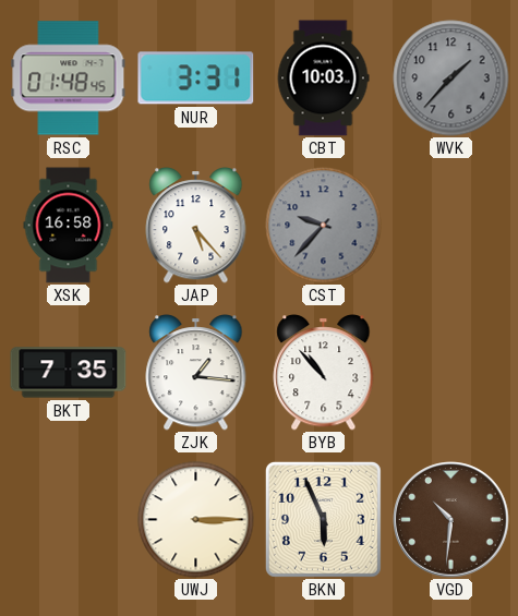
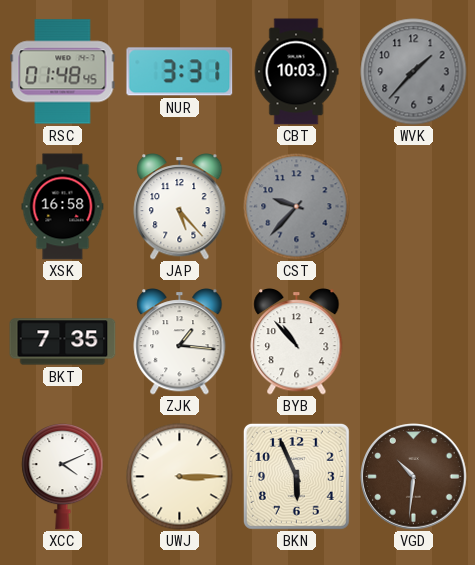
XCC: none -> 4:11
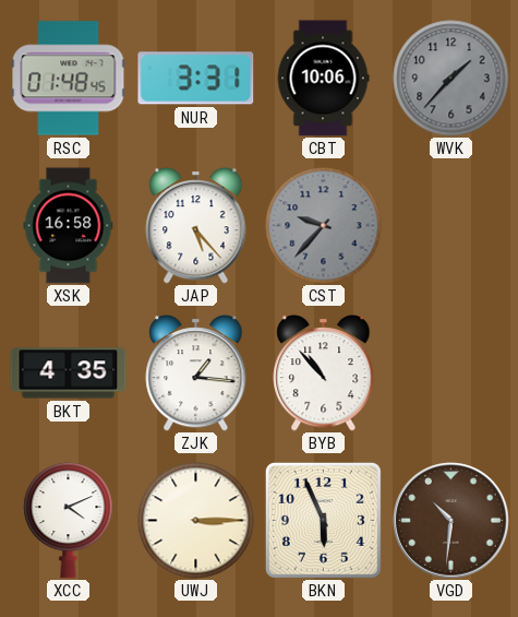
CBT: 10:03 -> 10:06
BKT: 7:35 -> 4:35
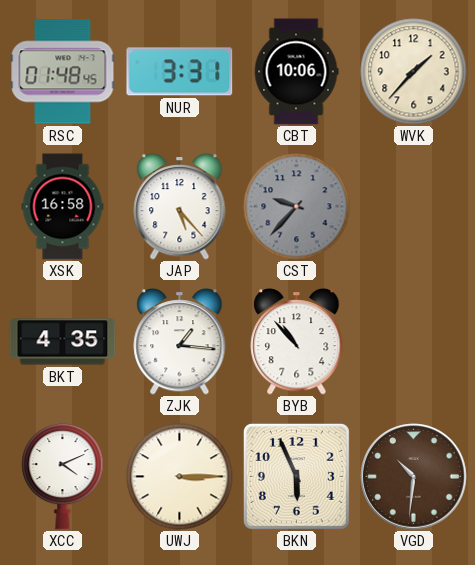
WVK dial: grey -> cream
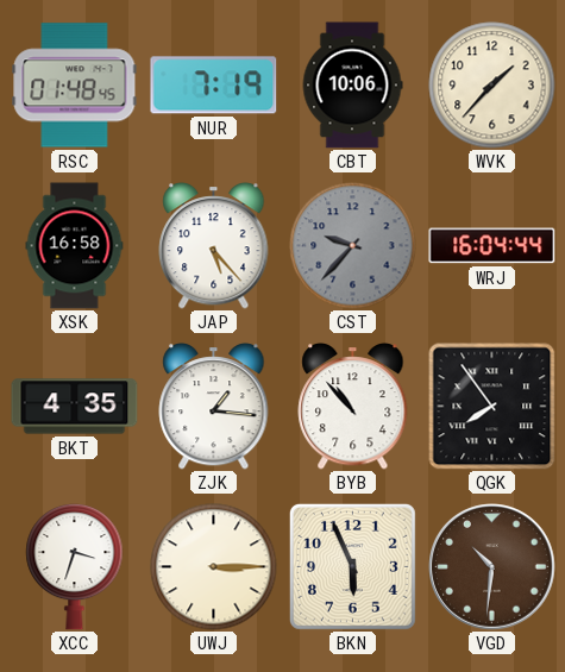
NUR: 3:31 -> 7:19
WRJ: none -> 16:04
QGK: none -> 7:54
XCC: 4:11 -> 3:33
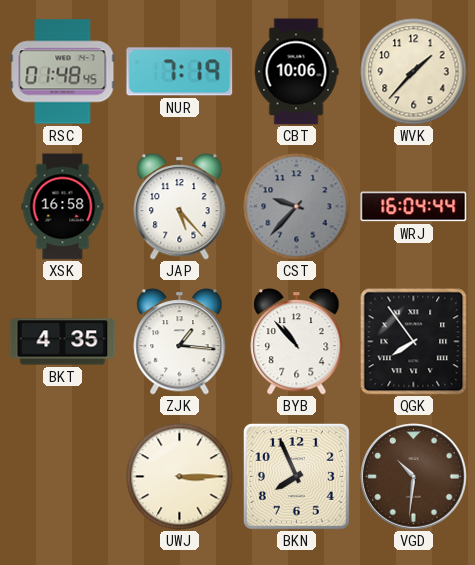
XCC: 3:33 -> none
BKN: 5:56 -> 7:56
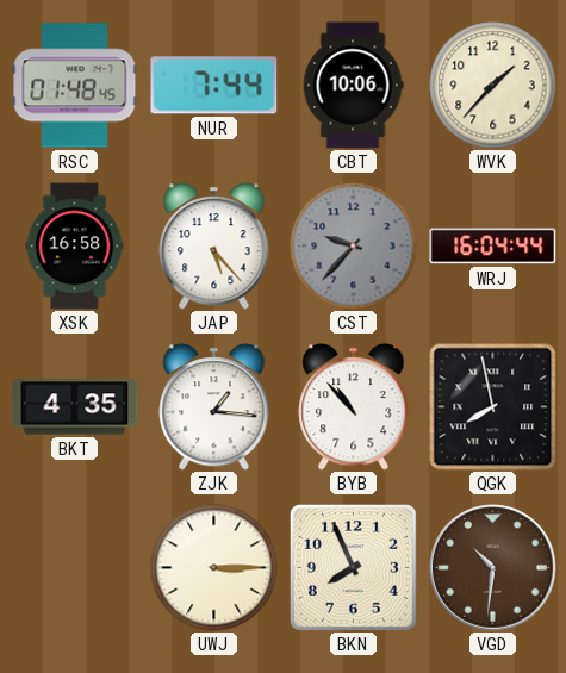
NUR: 7:19 -> 7:44
QGK: 7:54 -> 7:58
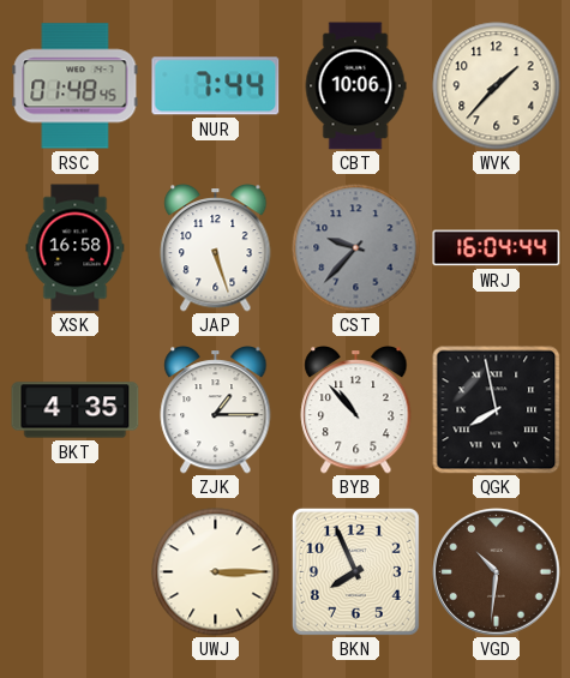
JAP: 5:23 -> 5:27
ZJK: 1:16 -> 1:15
